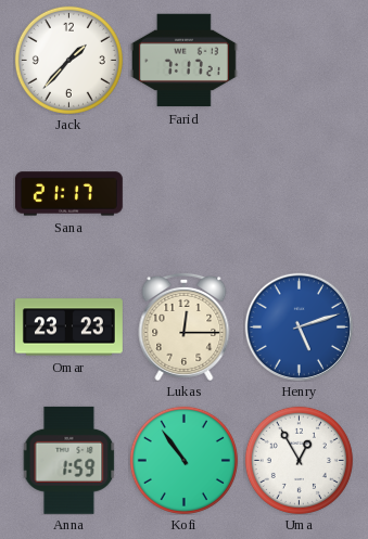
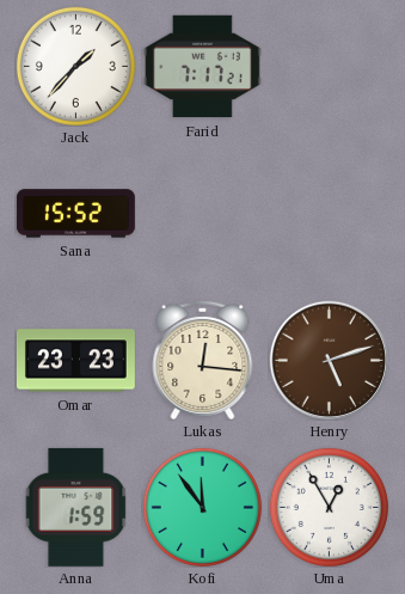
Sana: 21:17 -> 15:52
Lukas: 12:15 -> 12:16
Henry dial: blue -> brown
Kofi: 10:54 -> 11:54
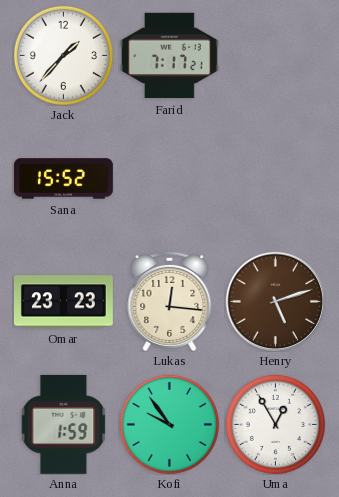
Kofi: 11:54 -> 9:54
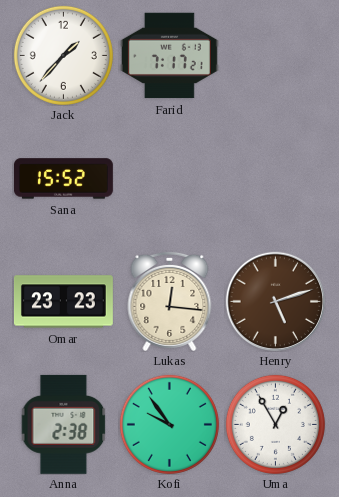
Anna: 1:59 -> 2:38
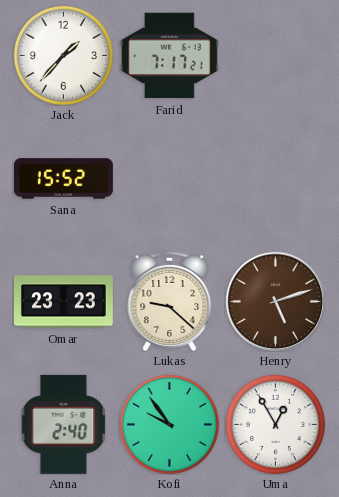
Lukas: 12:16 -> 9:22
Anna: 2:38 -> 2:40
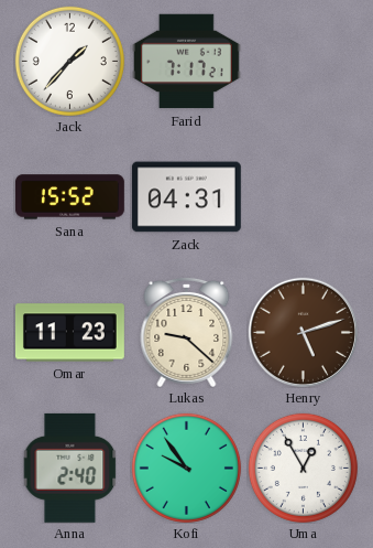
Zack: none -> 04:31
Omar: 23:23 -> 11:23
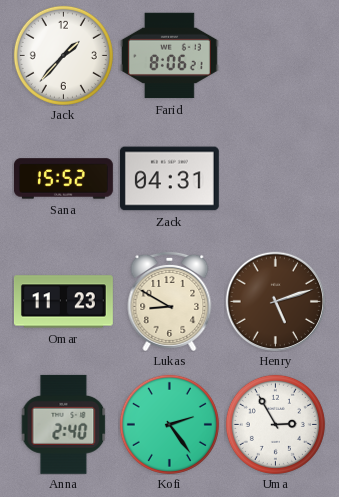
Farid: 7:17 -> 8:06
Lukas: 9:22 -> 8:50
Kofi: 9:54 -> 2:24
Uma: 12:55 -> 2:55
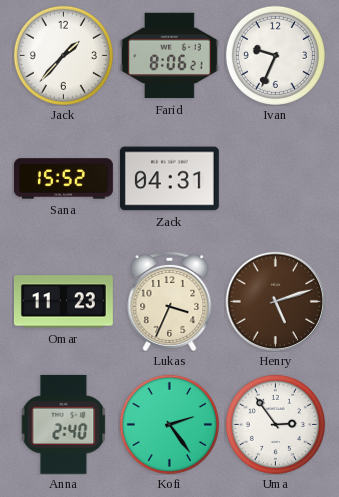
Ivan: none -> 9:34
Lukas: 8:50 -> 3:34
Uma: 2:55 -> 2:54
